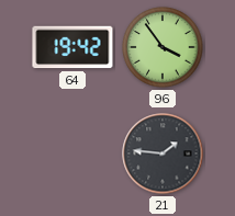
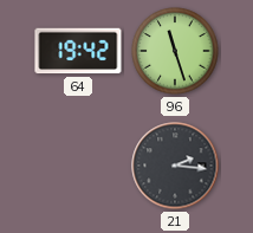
96: 3:54 -> 11:27
21: 1:46 -> 2:16
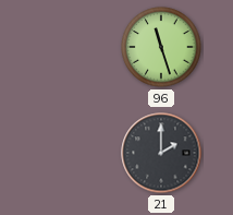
64: 19:42 -> none
21: 2:16 -> 2:00
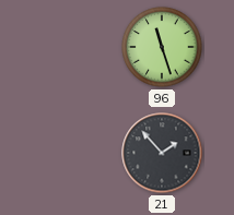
21: 2:00 -> 1:53
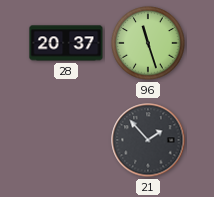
28: none -> 20:37
